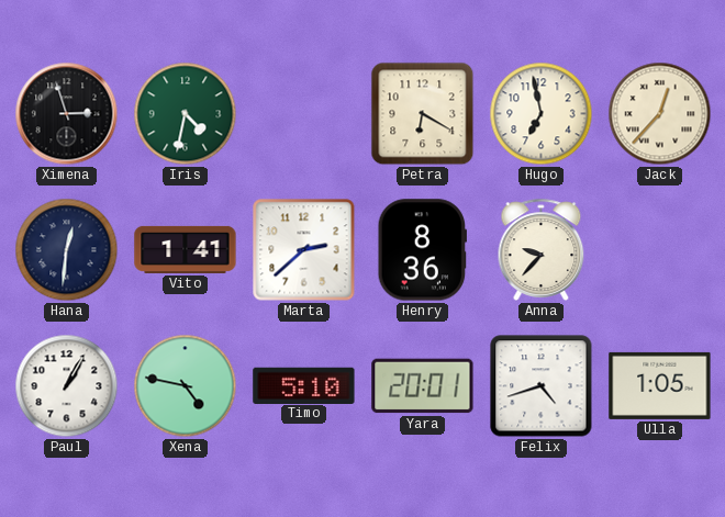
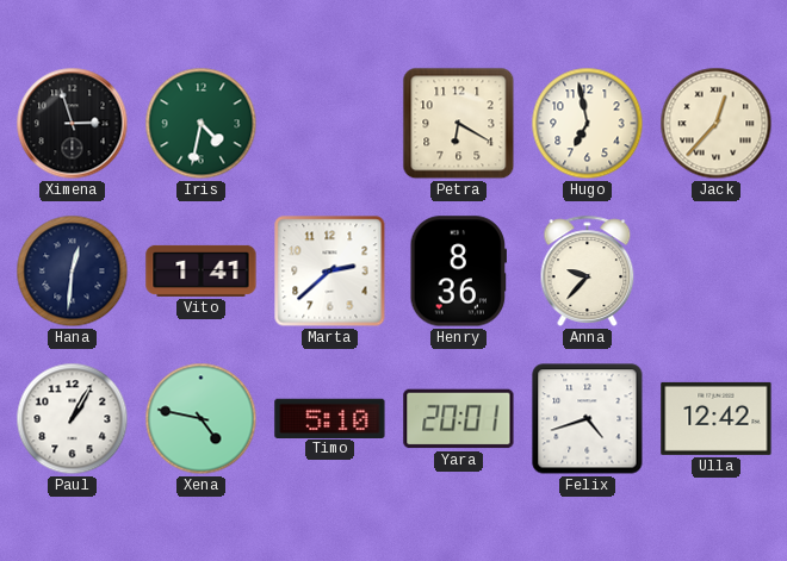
Ulla: 1:05 -> 12:42
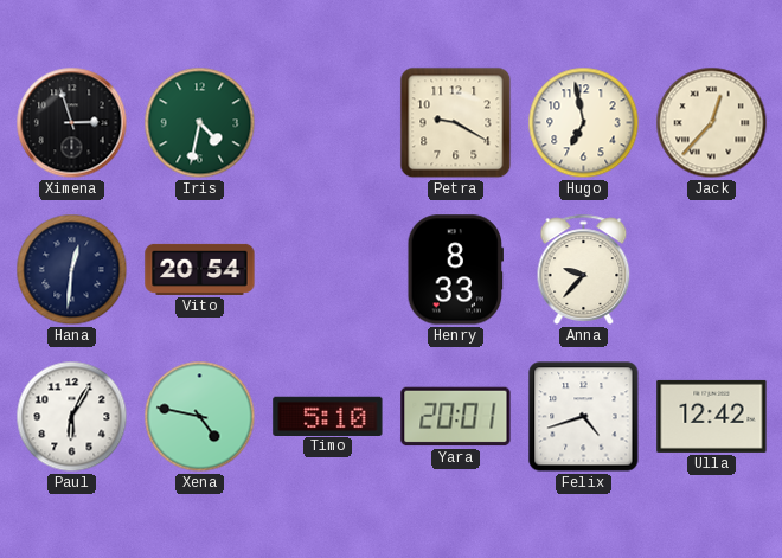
Petra: 6:20 -> 9:20
Vito: 1:41 -> 20:54
Marta: 2:38 -> none
Henry: 8:36 -> 8:33
Paul: 1:05 -> 6:05
